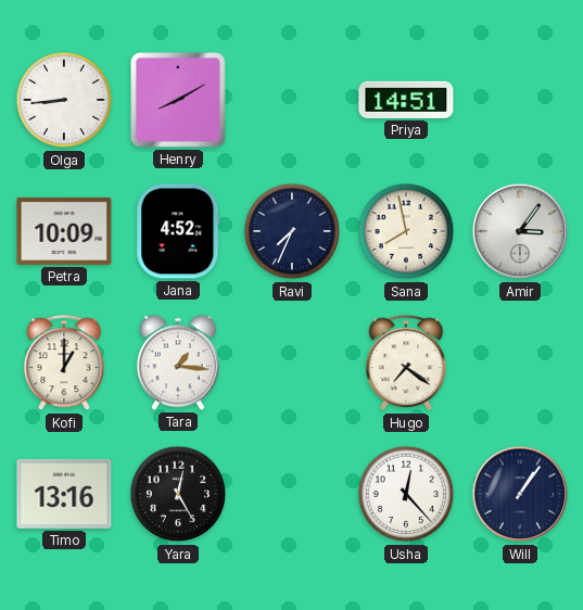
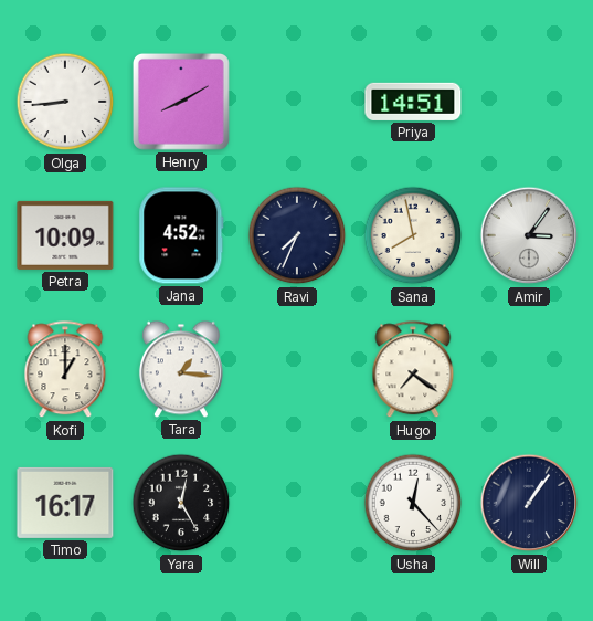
Timo: 13:16 -> 16:17
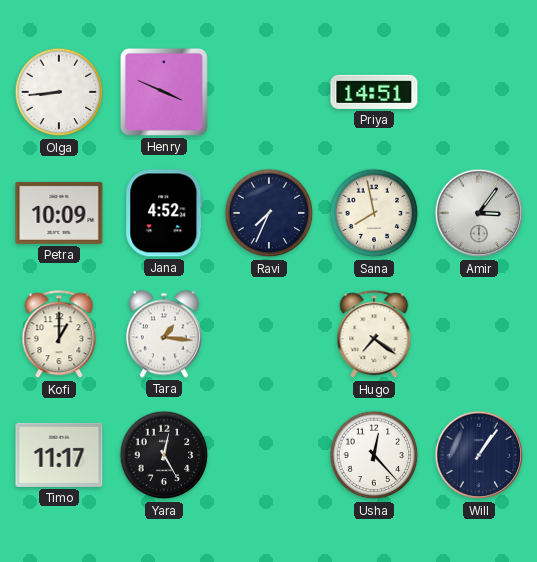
Henry: 8:10 -> 3:49
Timo: 16:17 -> 11:17
